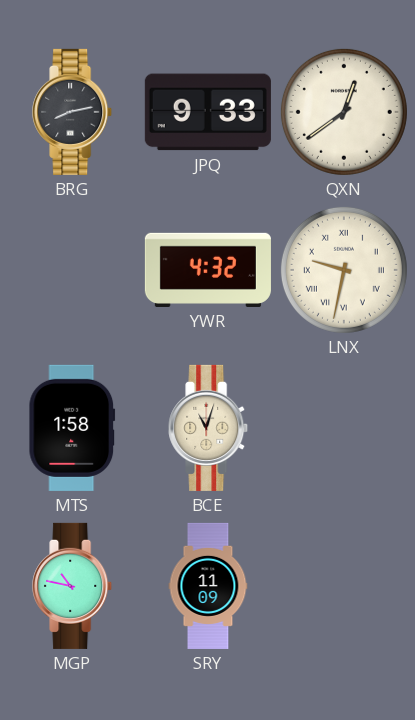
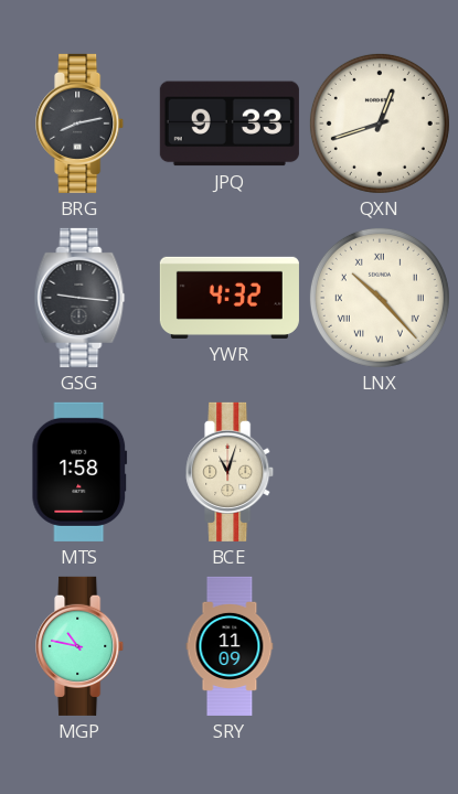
QXN: 12:39 -> 12:42
GSG: none -> 9:16
LNX: 9:32 -> 10:23
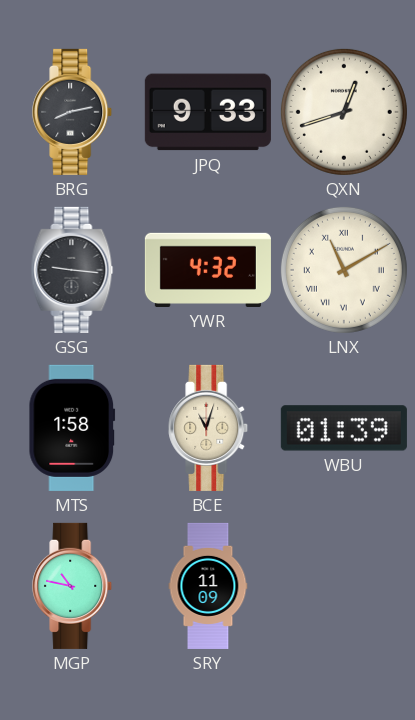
LNX: 10:23 -> 11:10
WBU: none -> 01:39
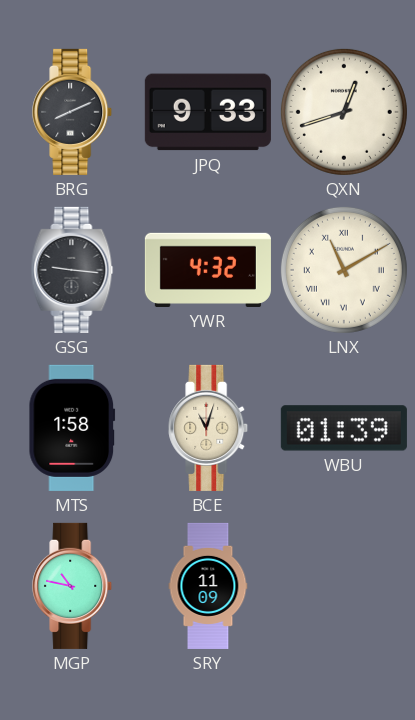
BRG: 8:13 -> 8:11
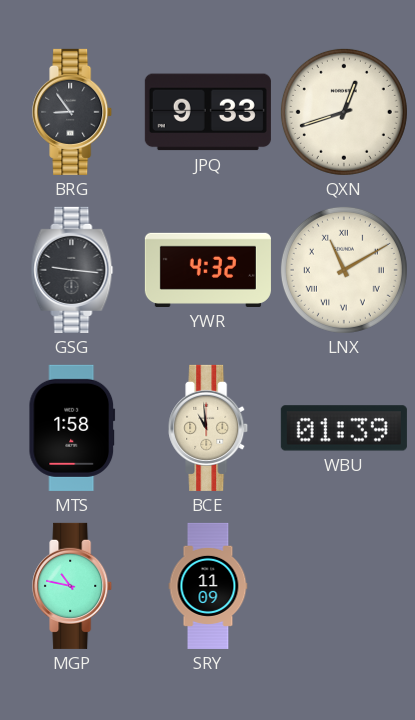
BRG: 8:11 -> 8:54
BCE: 11:03 -> 10:59
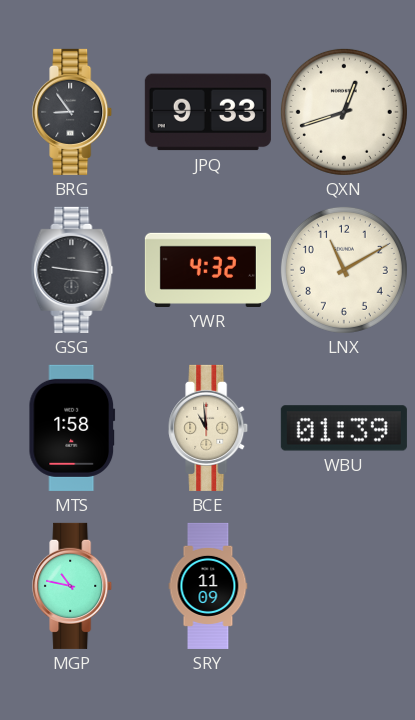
LNX numerals: Roman -> Arabic
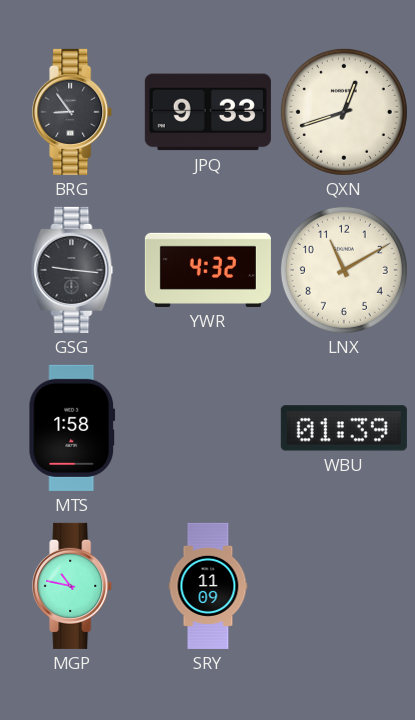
BCE: 10:59 -> none
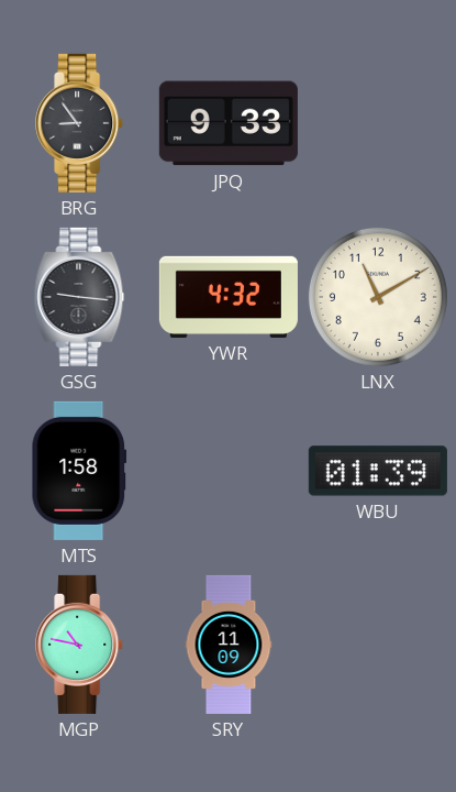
QXN: 12:42 -> none
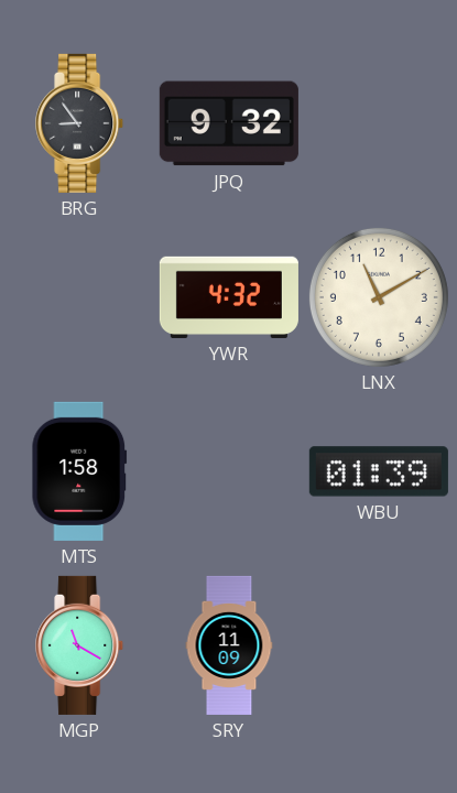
JPQ: 9:33 -> 9:32
GSG: 9:16 -> none
MGP: 10:47 -> 11:20
